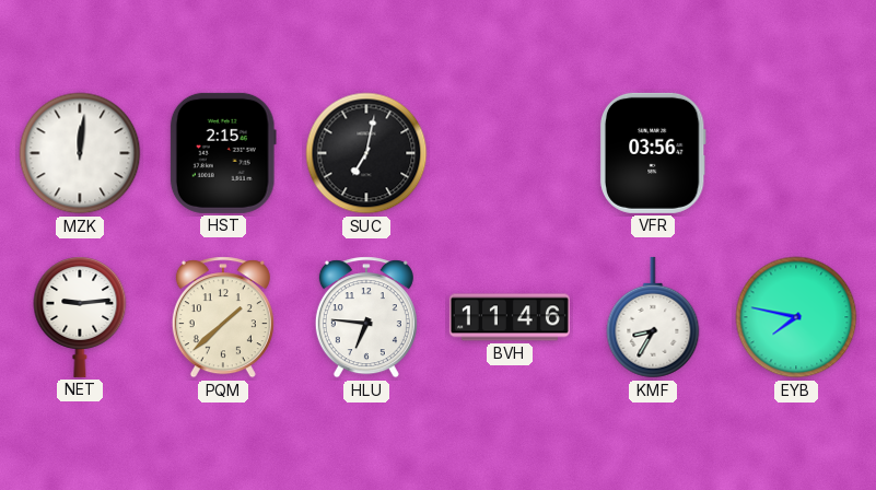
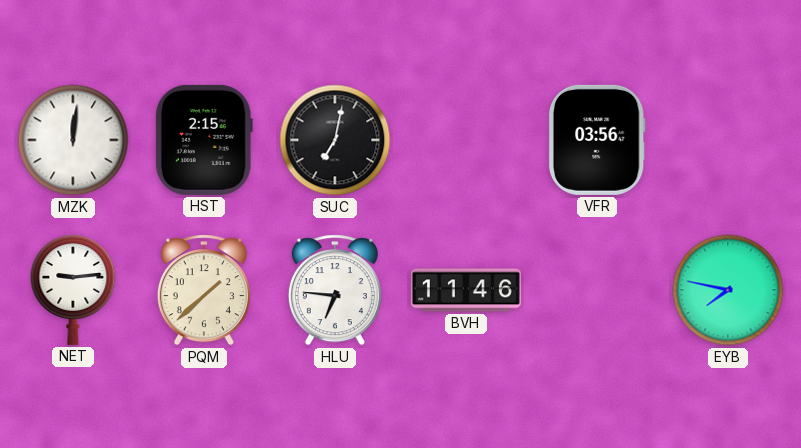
KMF: 8:35 -> none
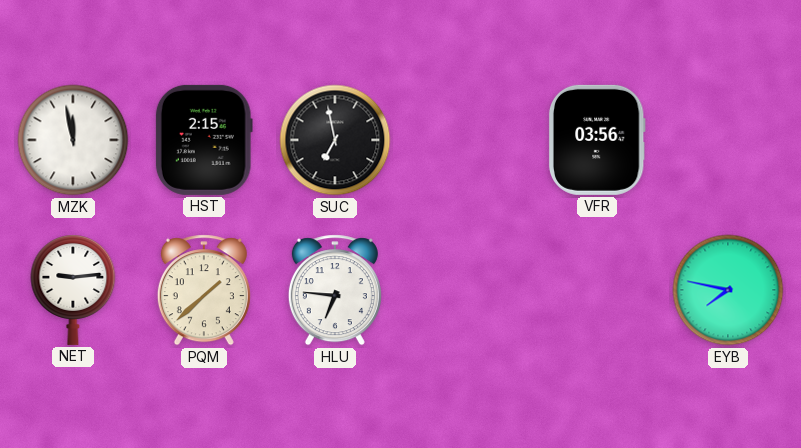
MZK: 12:01 -> 11:58
SUC: 7:02 -> 6:58
BVH: 11:46 -> none
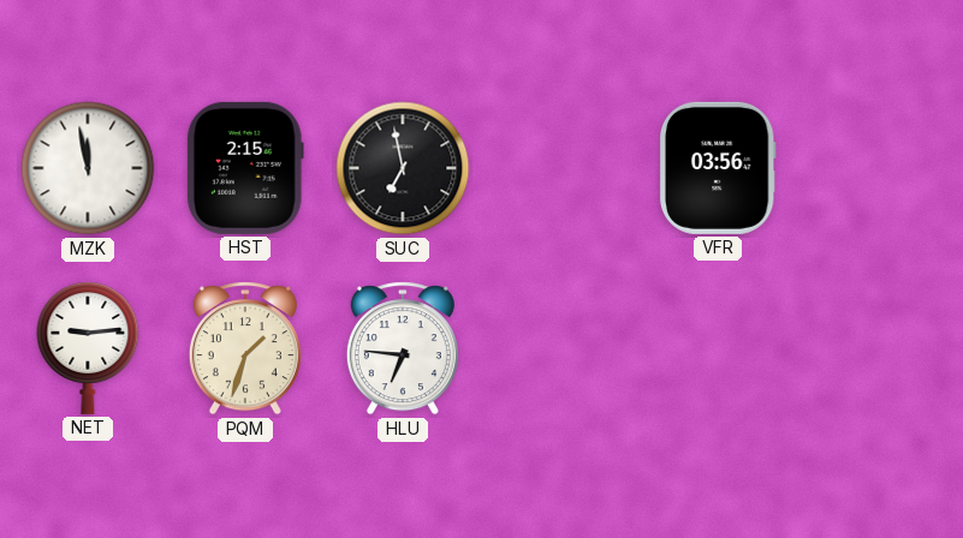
PQM: 1:38 -> 1:33
EYB: 7:47 -> none
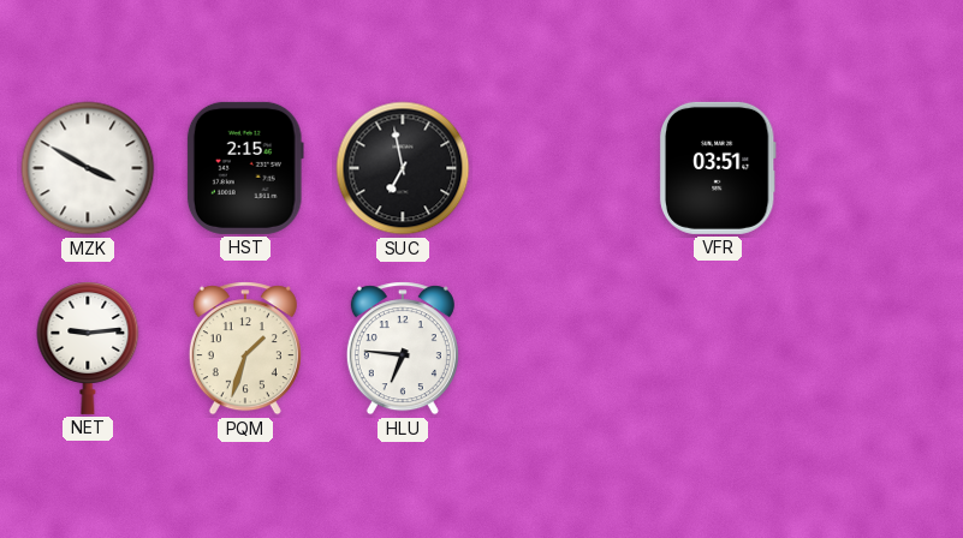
MZK: 11:58 -> 3:50
VFR: 03:56 -> 03:51
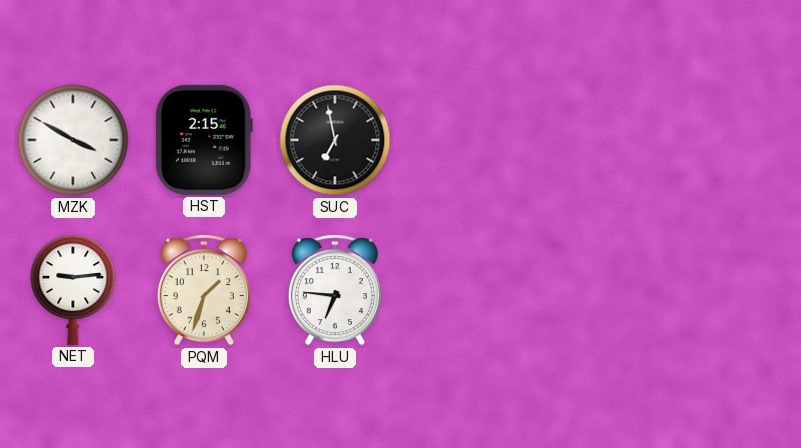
VFR: 03:51 -> none
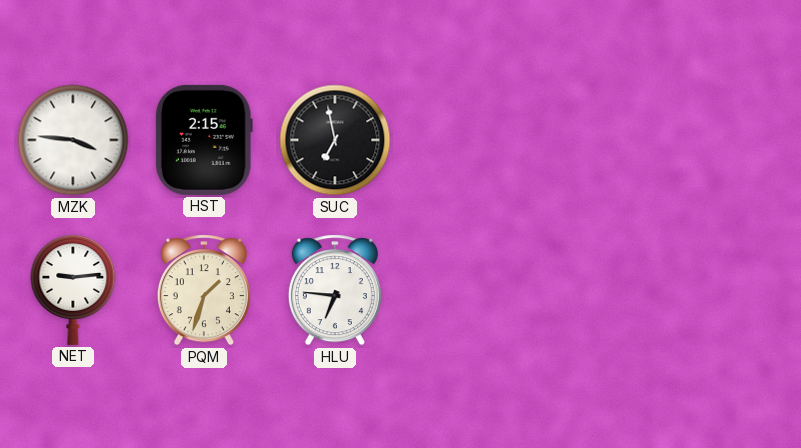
MZK: 3:50 -> 3:46
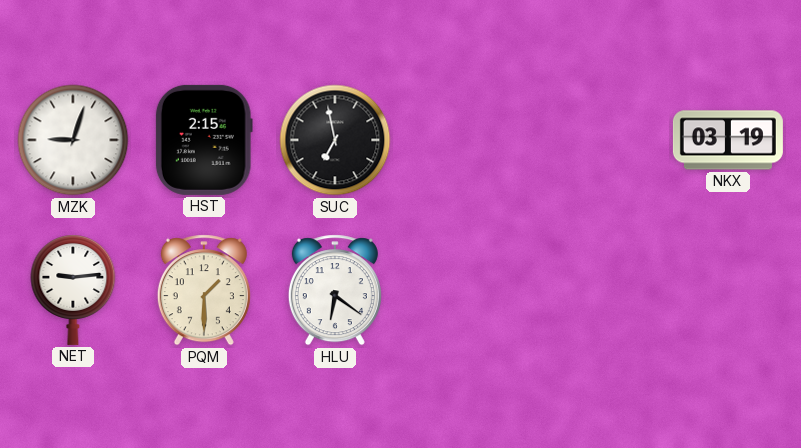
MZK: 3:46 -> 9:03
NKX: none -> 03:19
PQM: 1:33 -> 1:30
HLU: 6:46 -> 6:21
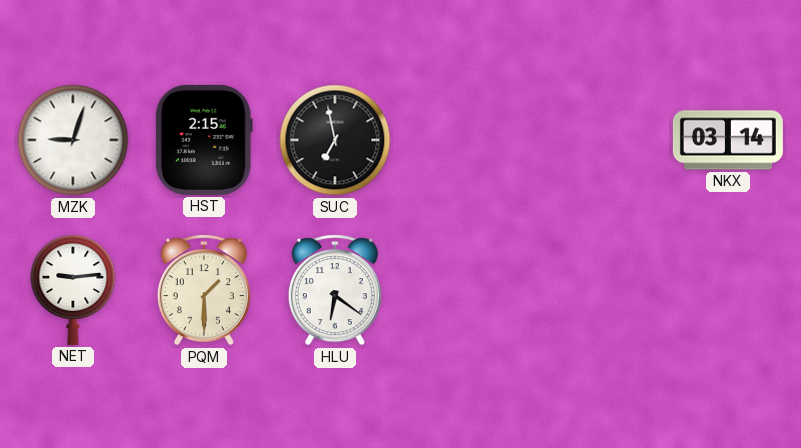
NKX: 03:19 -> 03:14
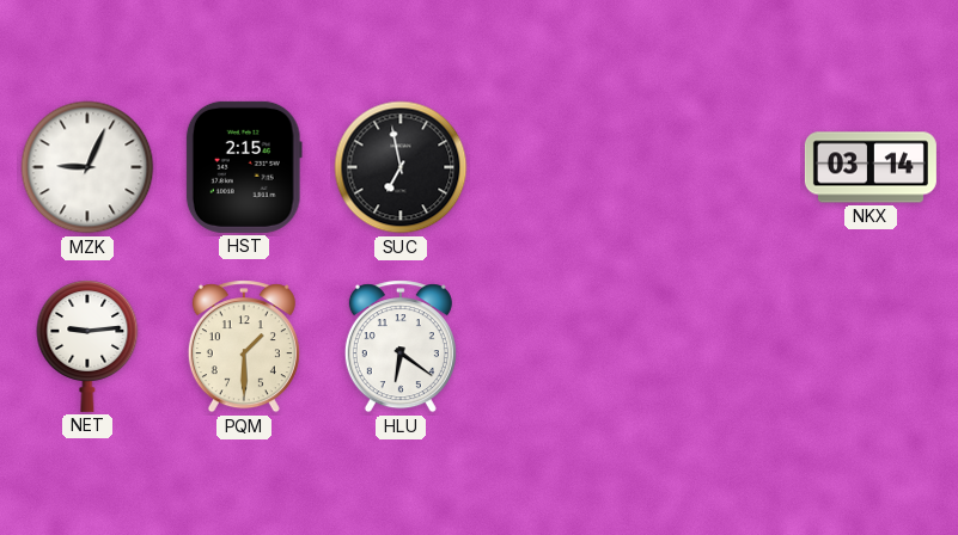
MZK: 9:03 -> 9:04
